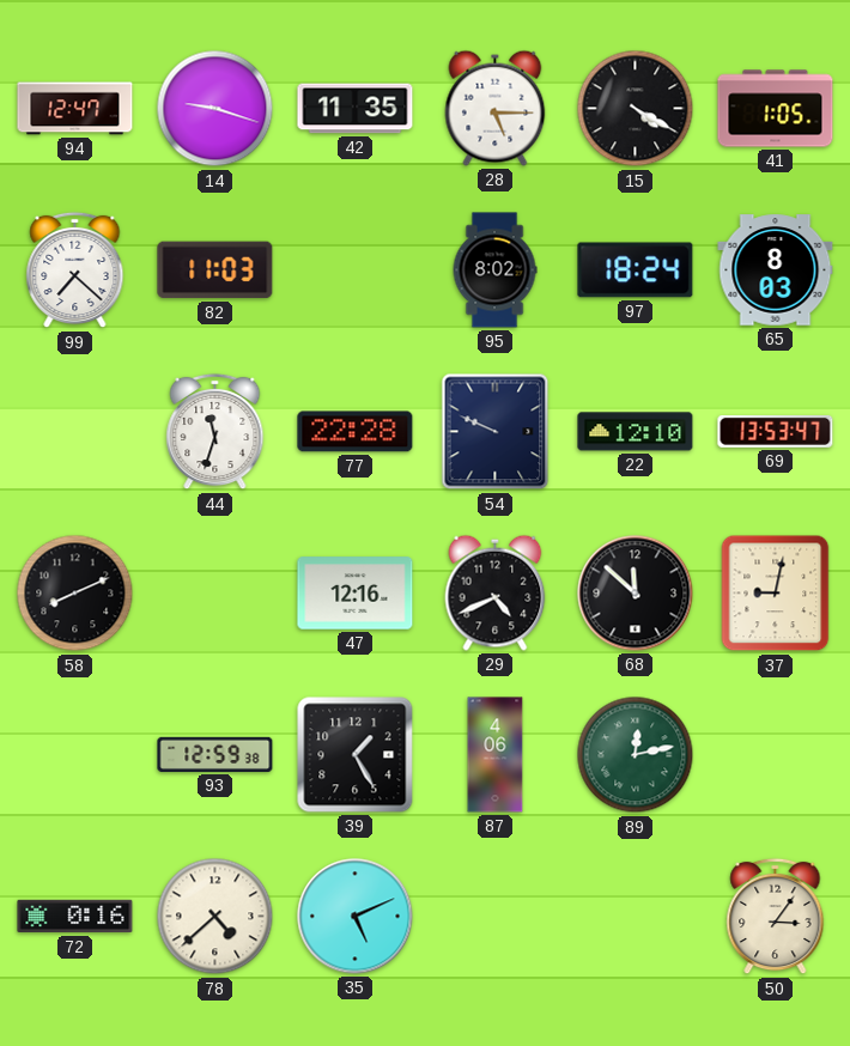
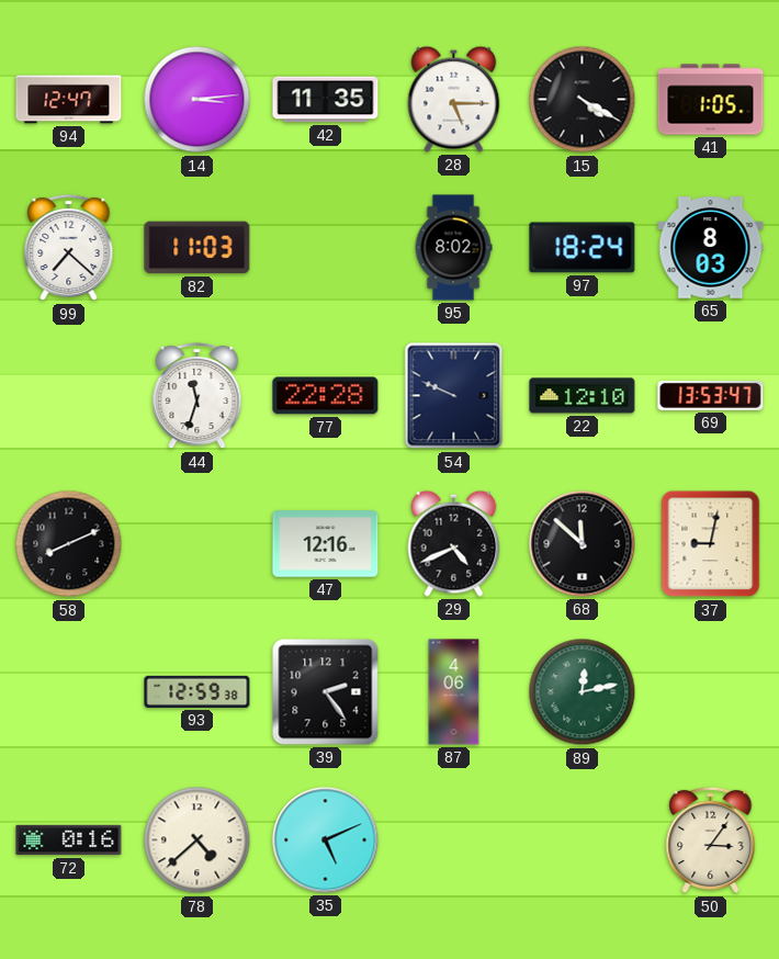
14: 9:18 -> 3:14
39: 1:25 -> 2:24
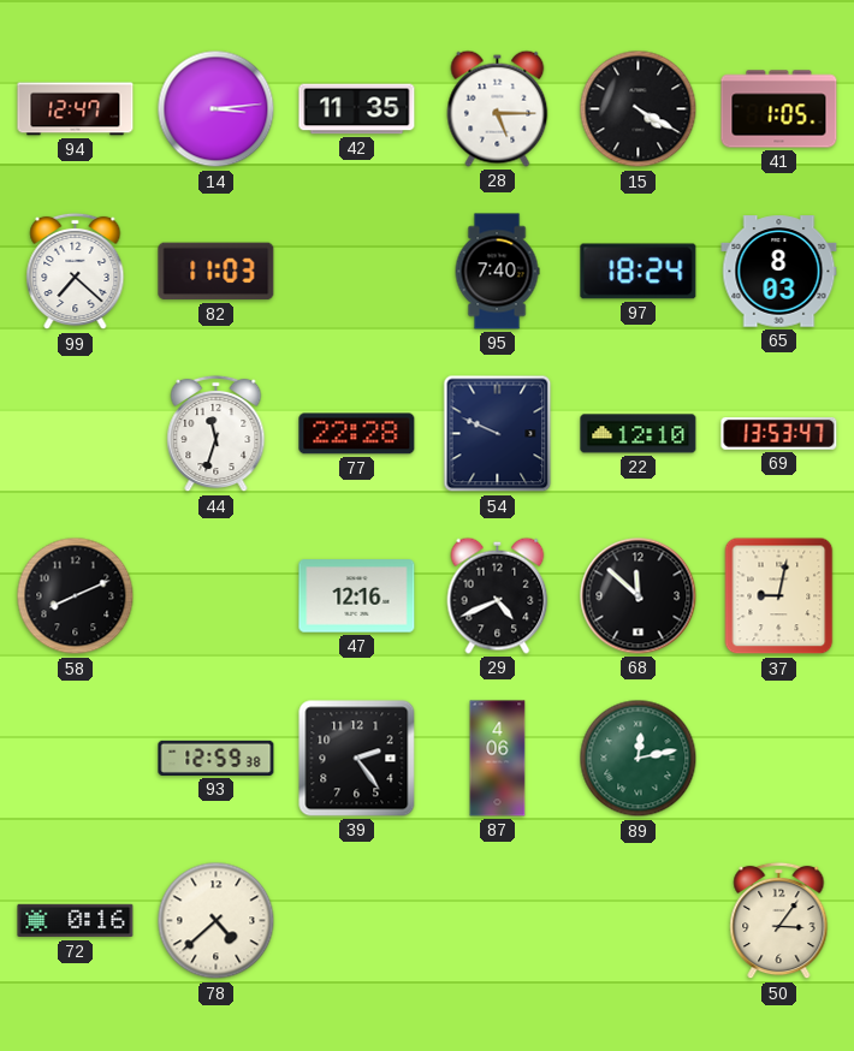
95: 8:02 -> 7:40
35: 5:11 -> none
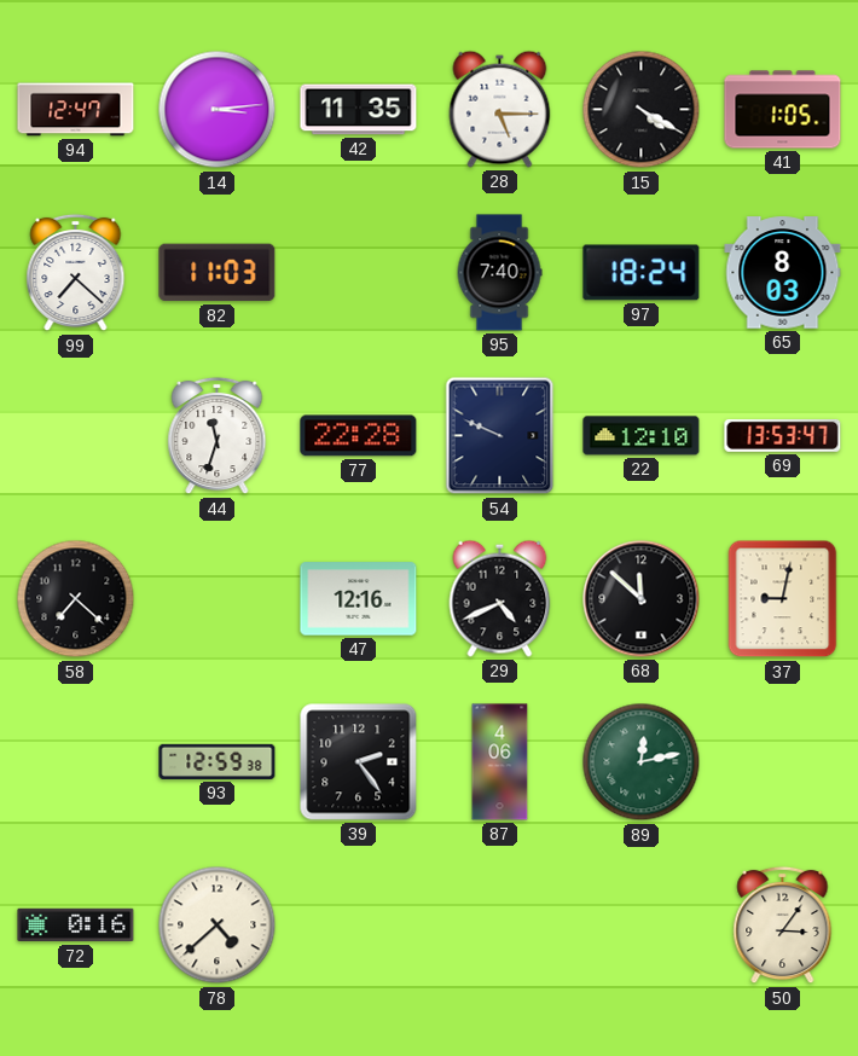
58: 8:11 -> 7:22
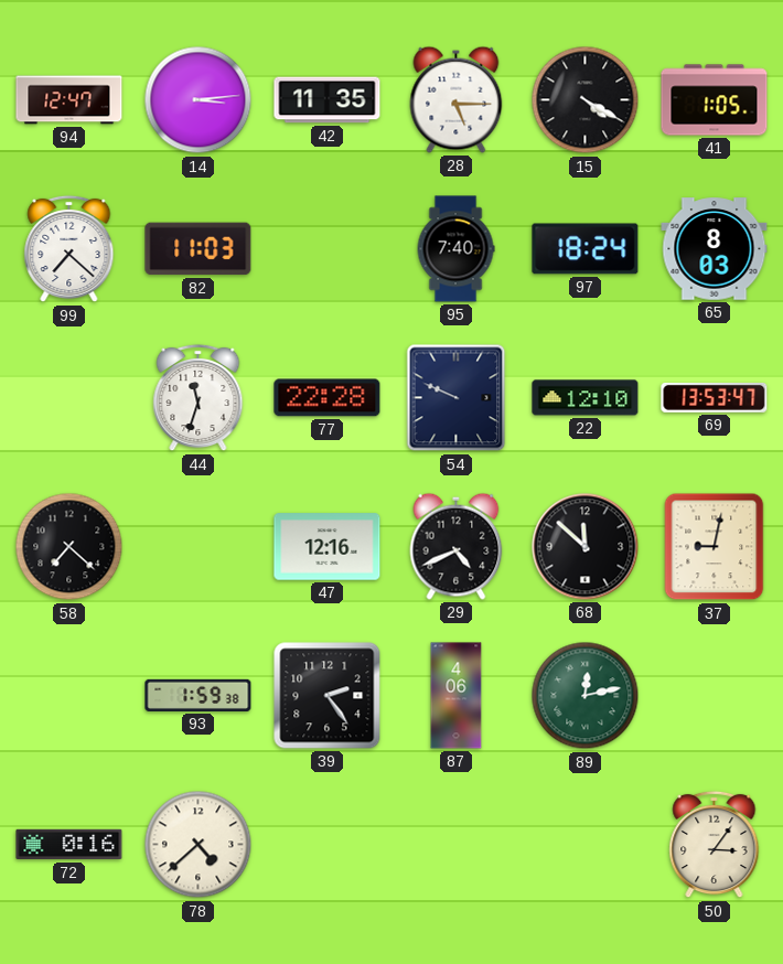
93: 12:59 -> 1:59
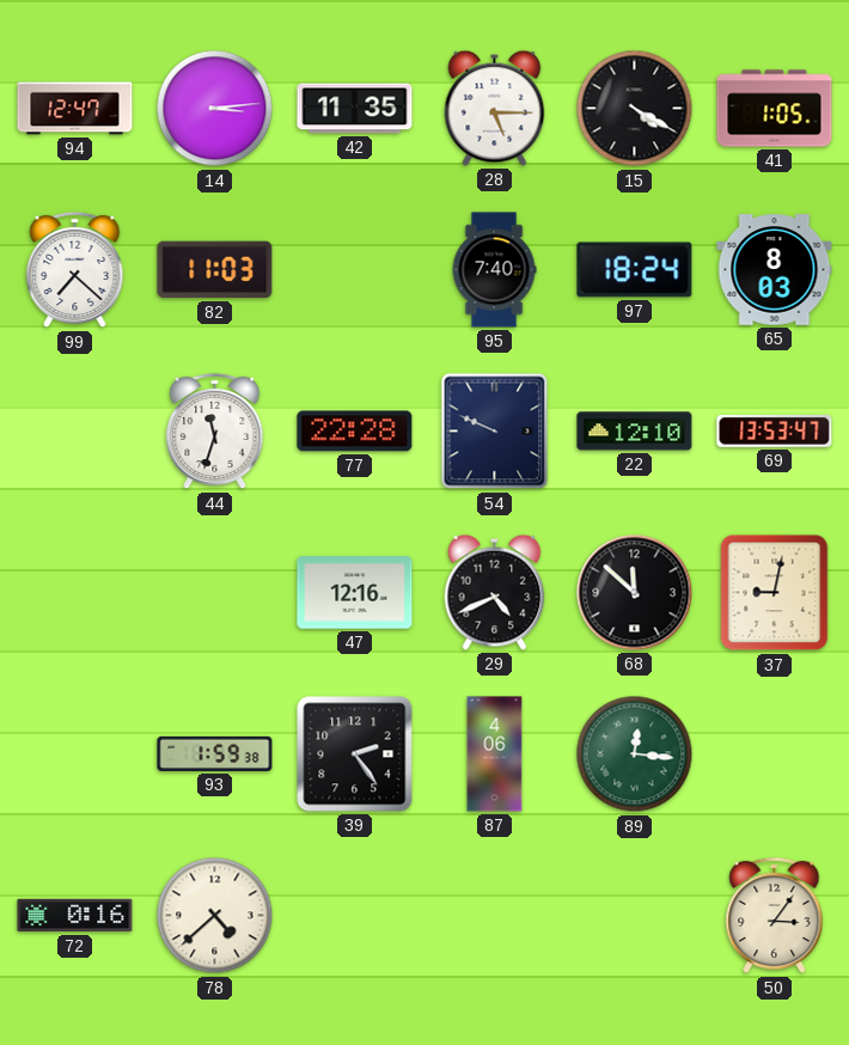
58: 7:22 -> none
89: 12:13 -> 12:16
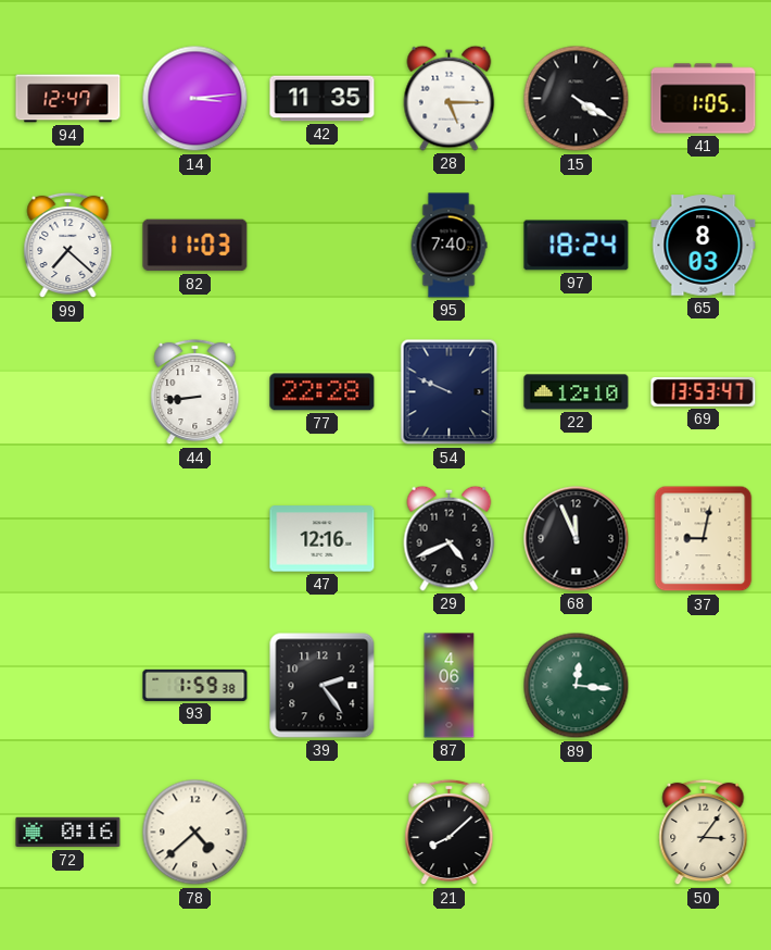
44: 11:33 -> 8:44
68: 11:52 -> 11:56
21: none -> 8:08
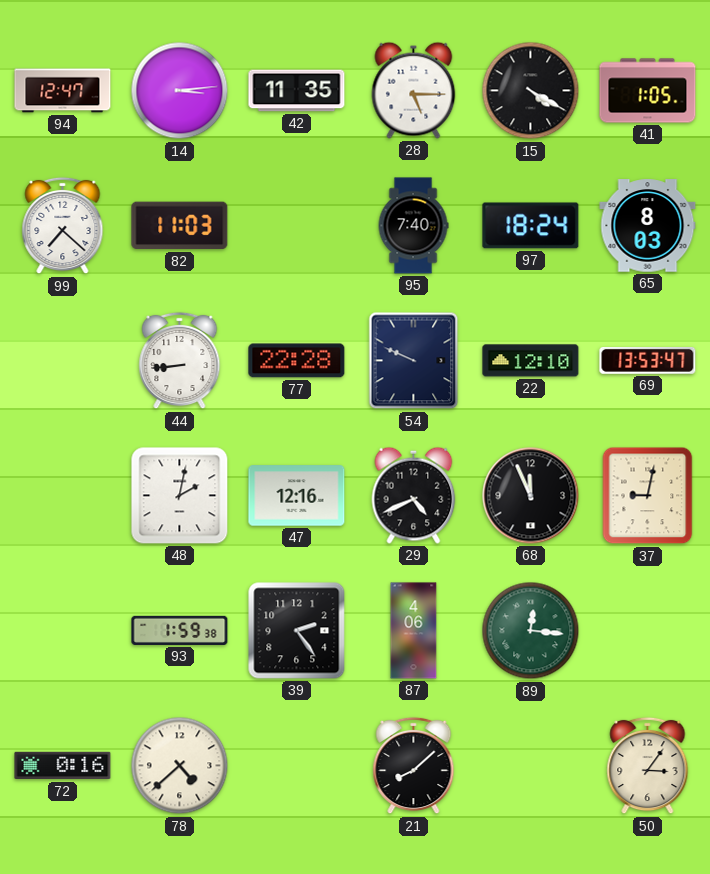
48: none -> 2:02
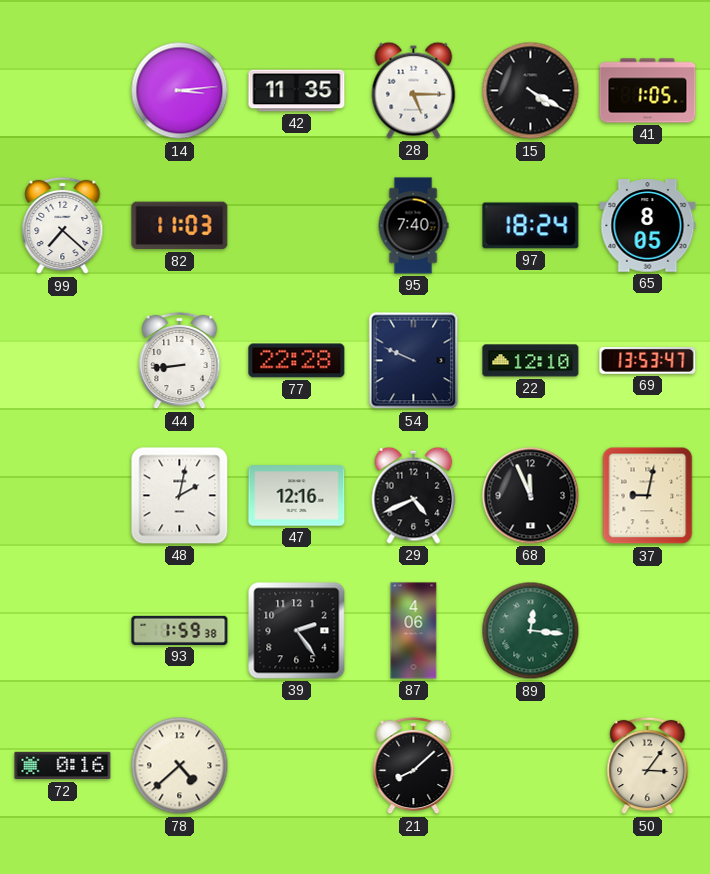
94: 12:47 -> none
65: 8:03 -> 8:05
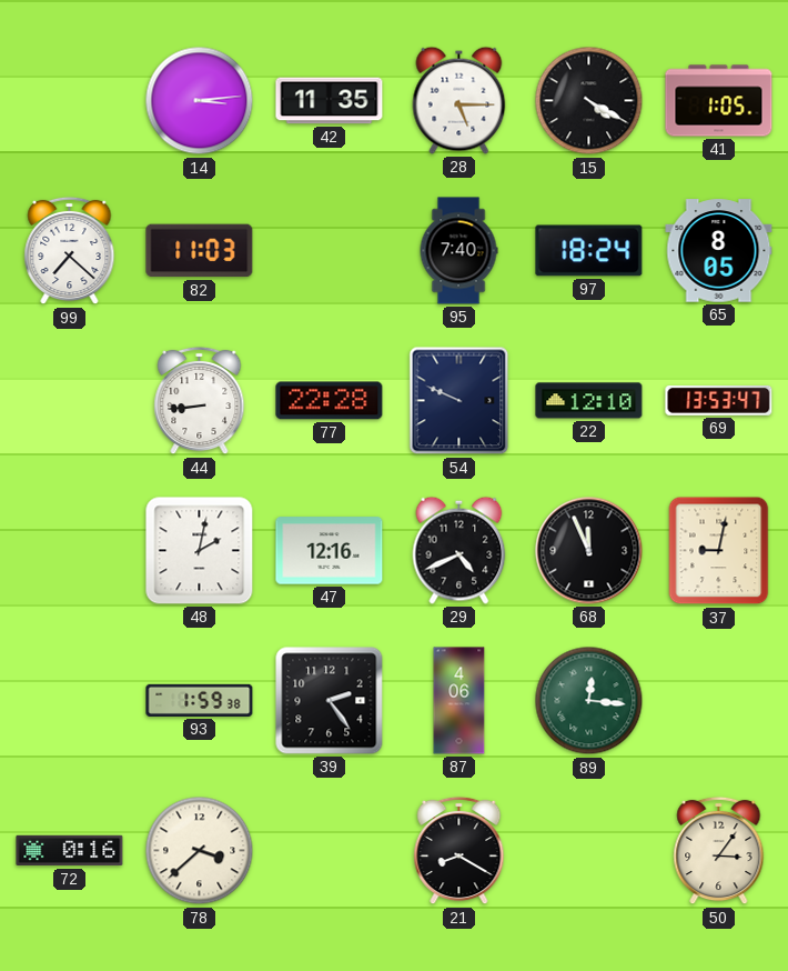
78: 4:38 -> 3:38
21: 8:08 -> 8:20
